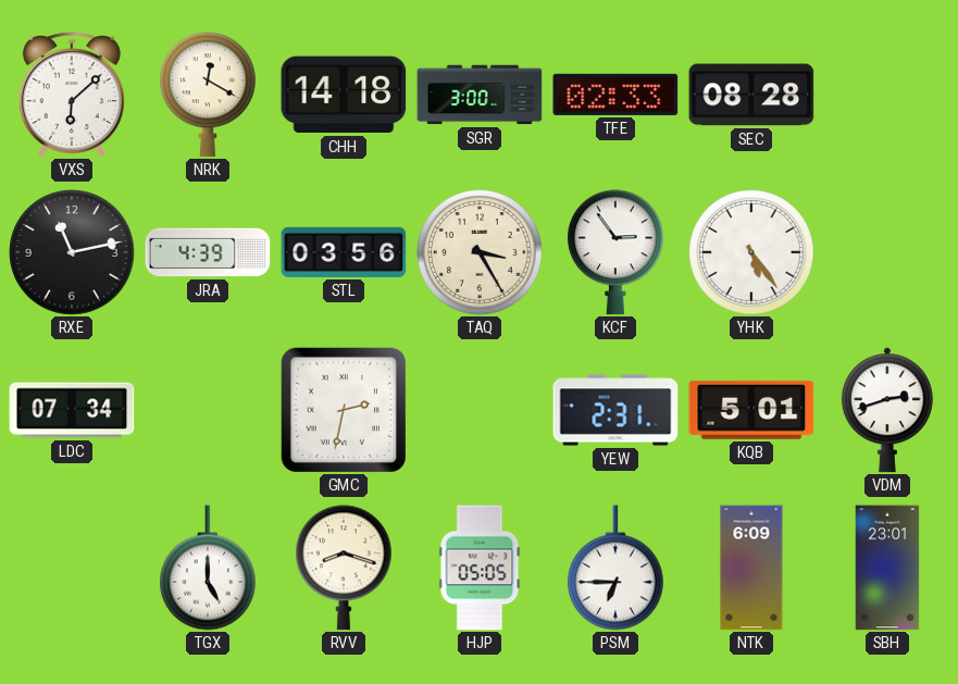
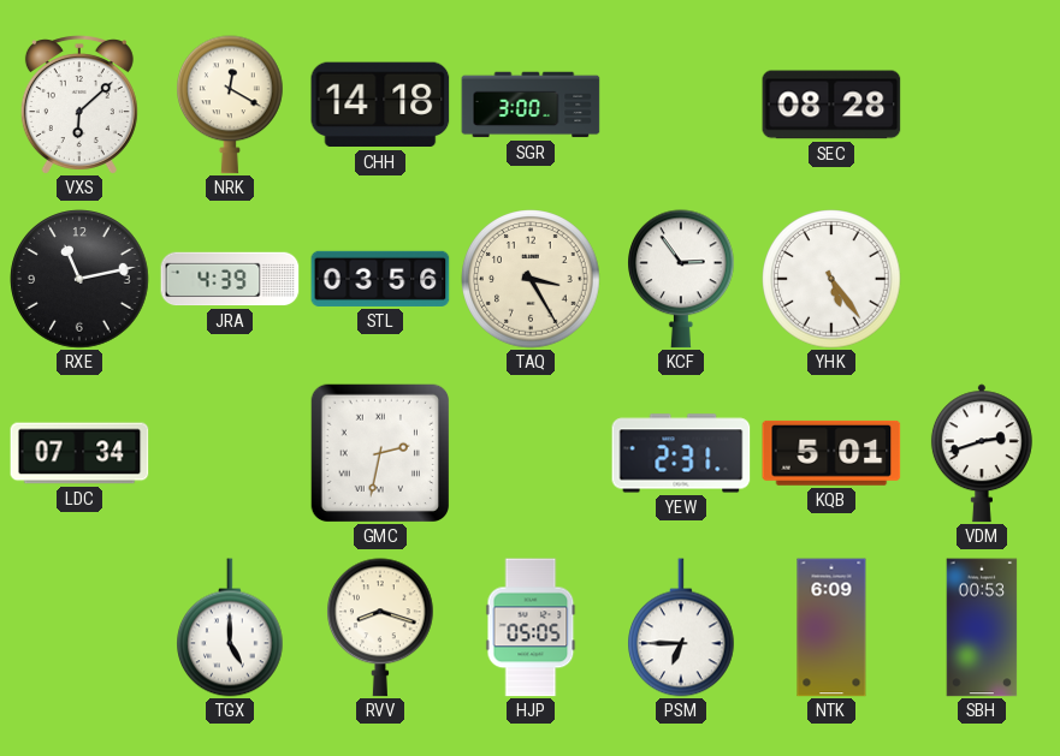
TFE: 02:33 -> none
SBH: 23:01 -> 00:53
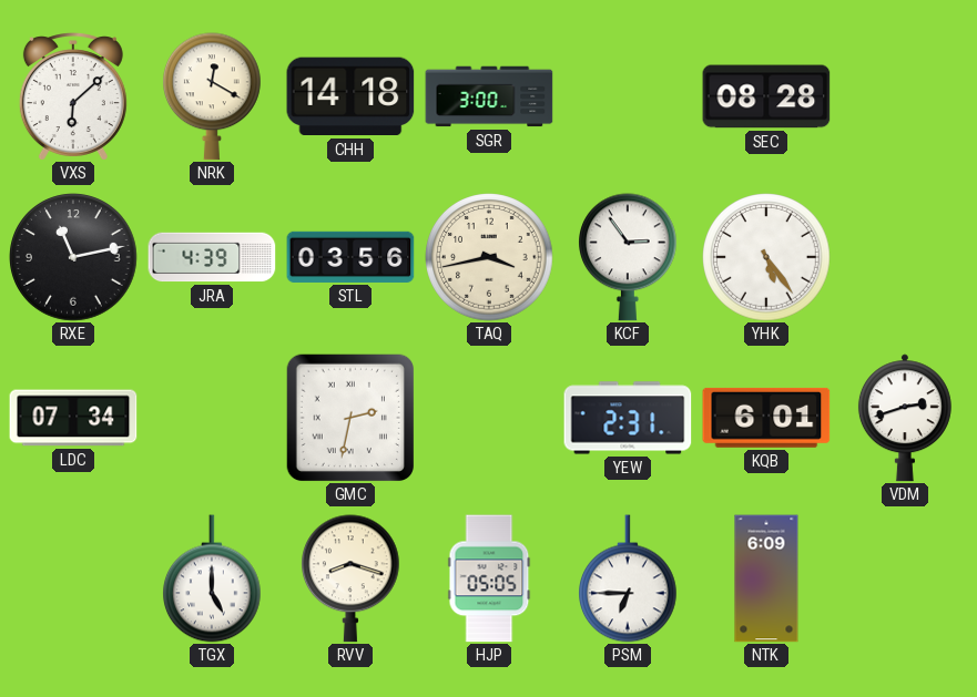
TAQ: 3:25 -> 3:43
KQB: 5:01 -> 6:01
SBH: 00:53 -> none
